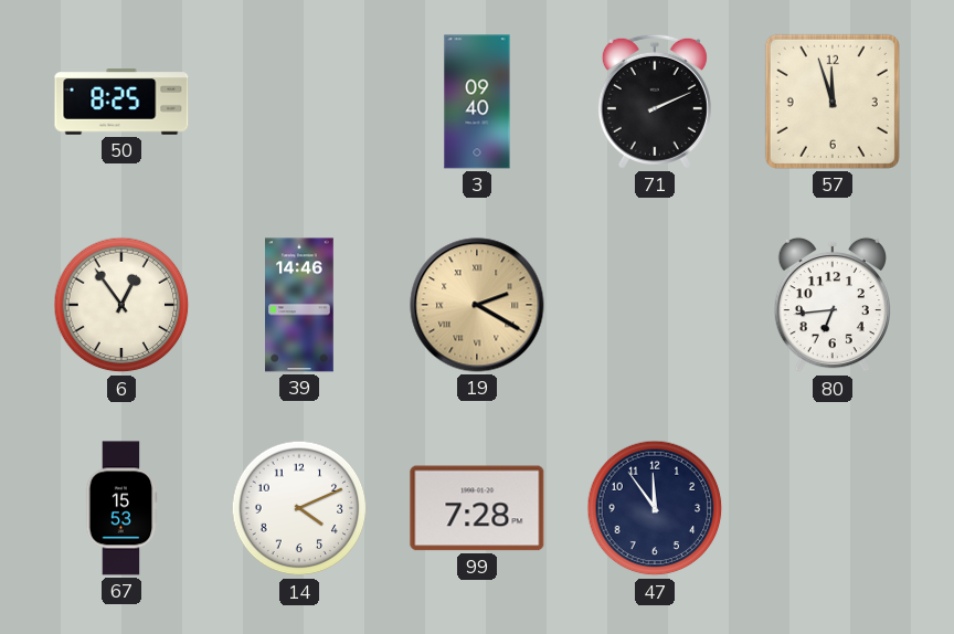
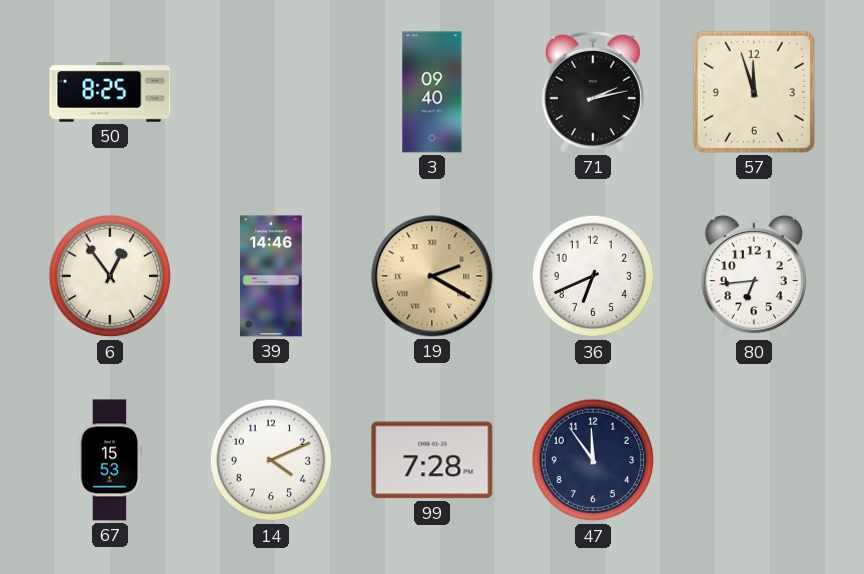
71: 2:11 -> 2:13
36: none -> 6:41
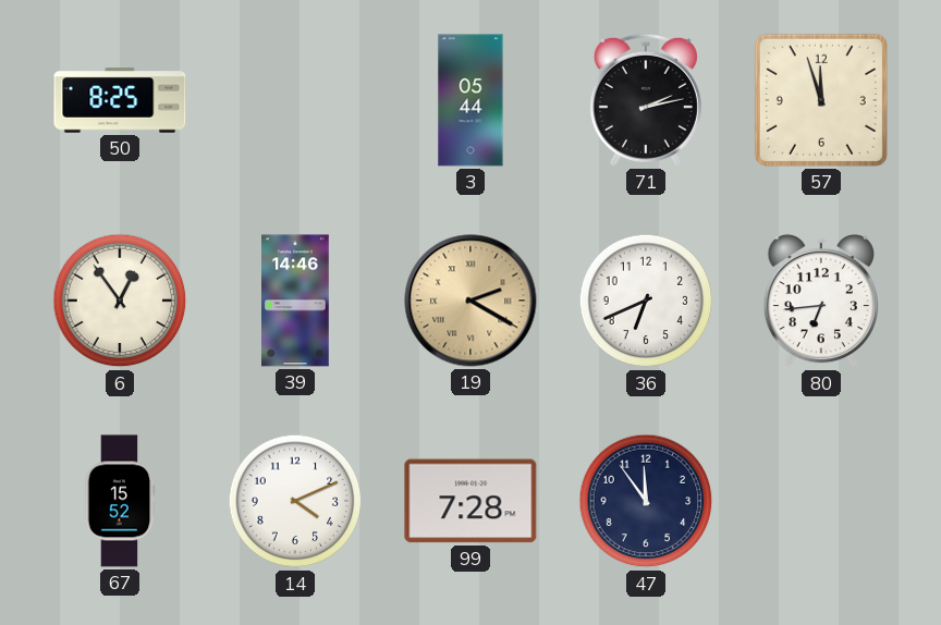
3: 09:40 -> 05:44
67: 15:53 -> 15:52
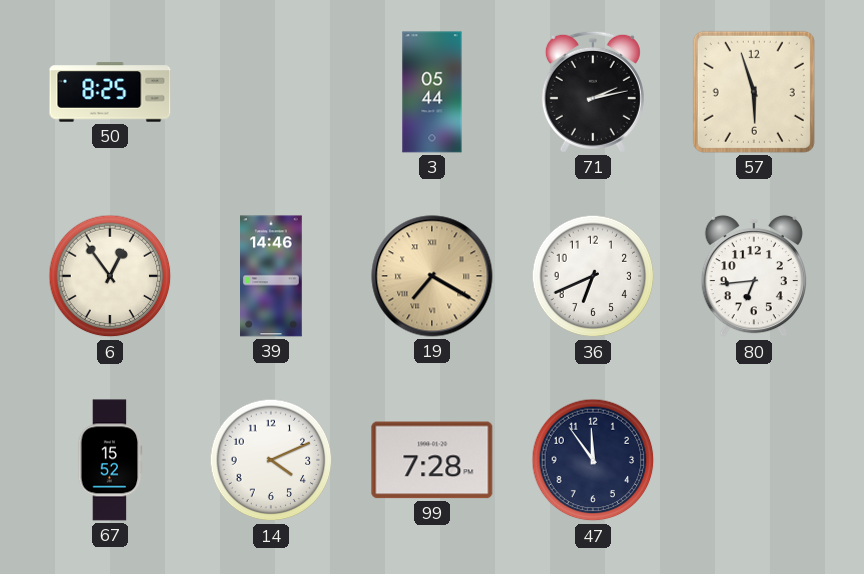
57: 11:57 -> 5:57
19: 2:20 -> 7:20
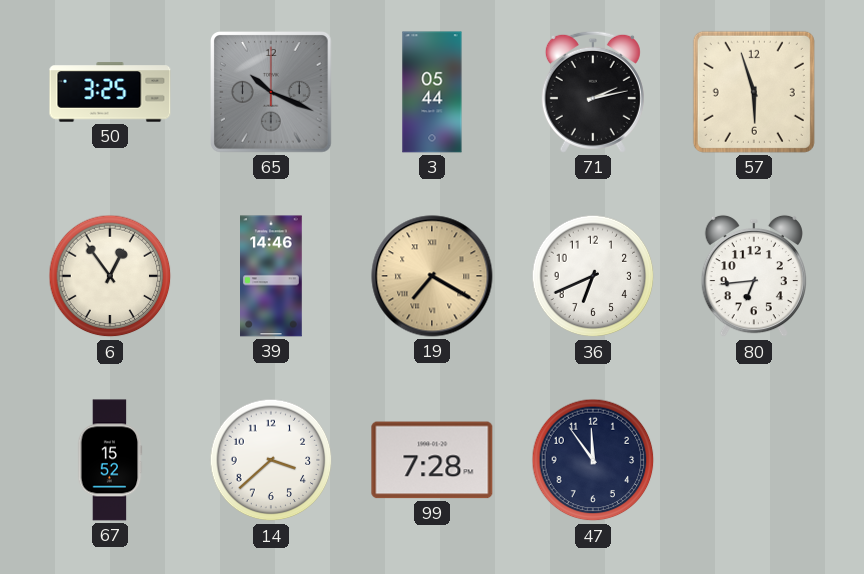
50: 8:25 -> 3:25
65: none -> 10:19
14: 4:11 -> 3:38
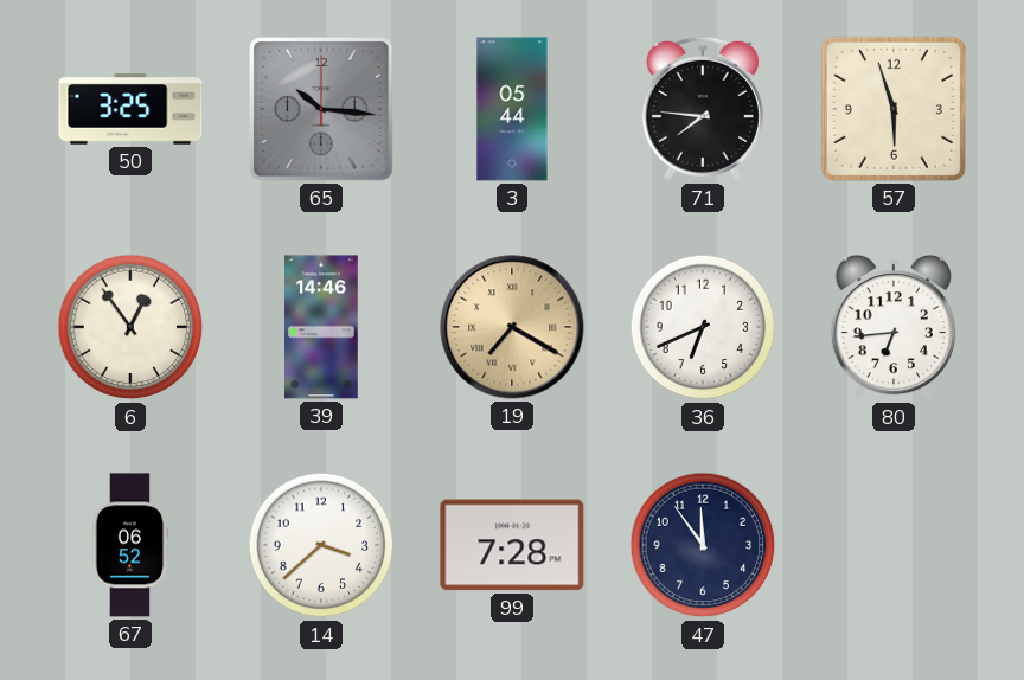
65: 10:19 -> 10:16
71: 2:13 -> 7:46
67: 15:52 -> 06:52
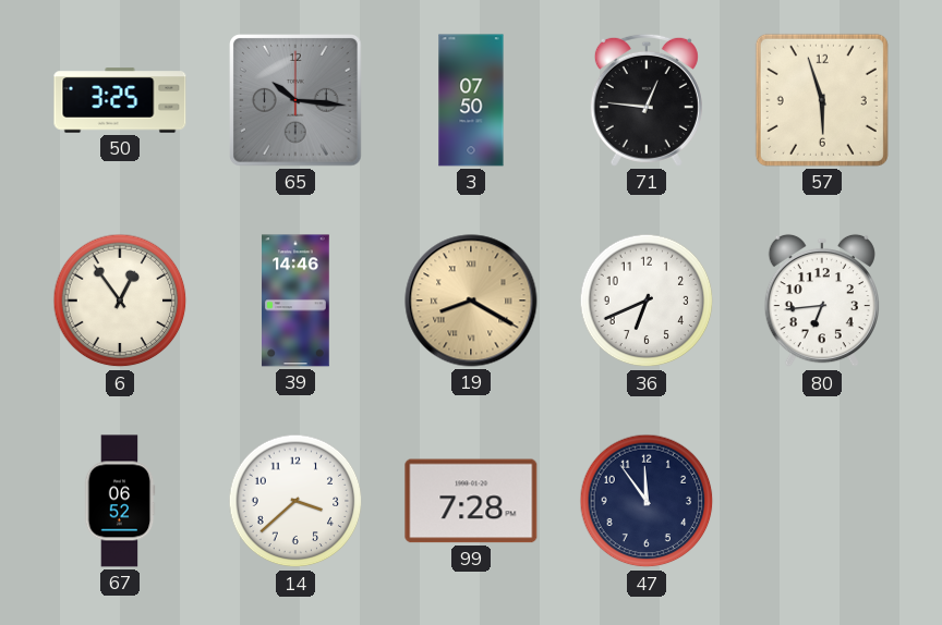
3: 05:44 -> 07:50
71: 7:46 -> 12:46
19: 7:20 -> 8:20
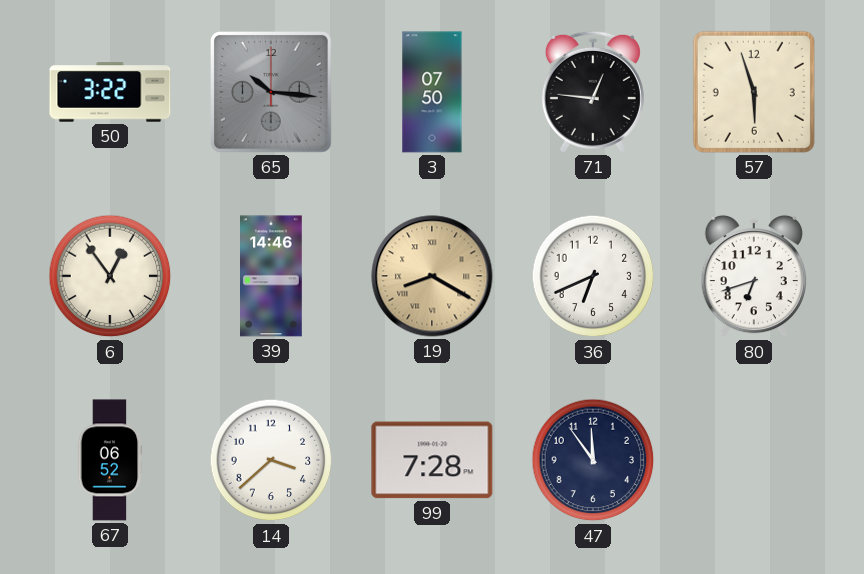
50: 3:25 -> 3:22
80: 6:44 -> 6:42
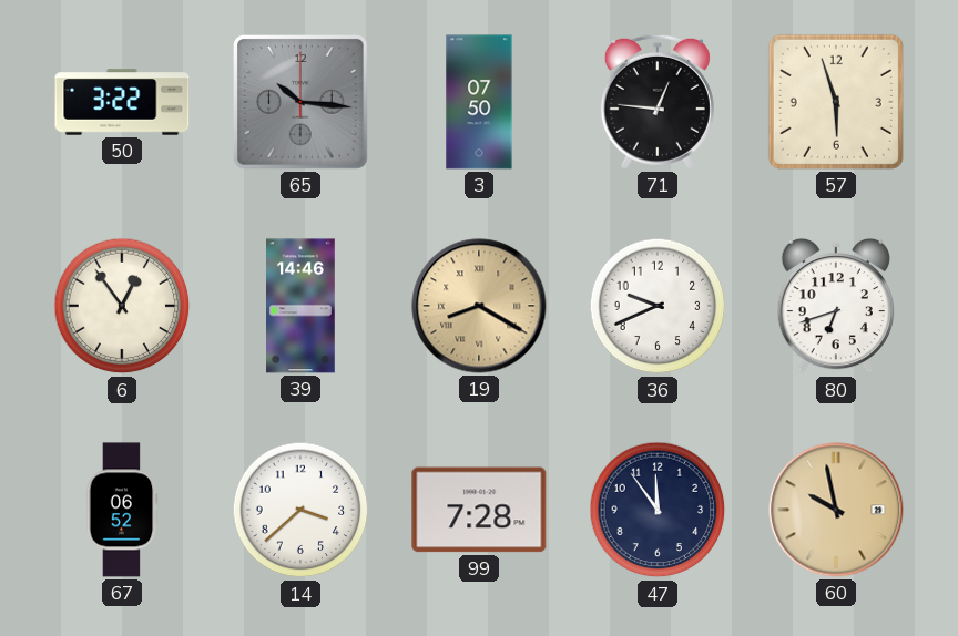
36: 6:41 -> 9:41
60: none -> 9:58
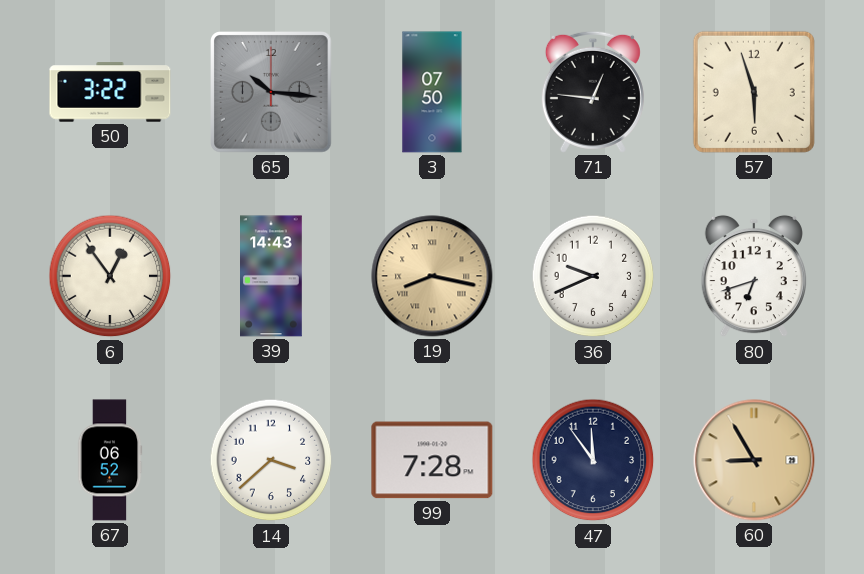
39: 14:46 -> 14:43
19: 8:20 -> 8:17
60: 9:58 -> 8:55
